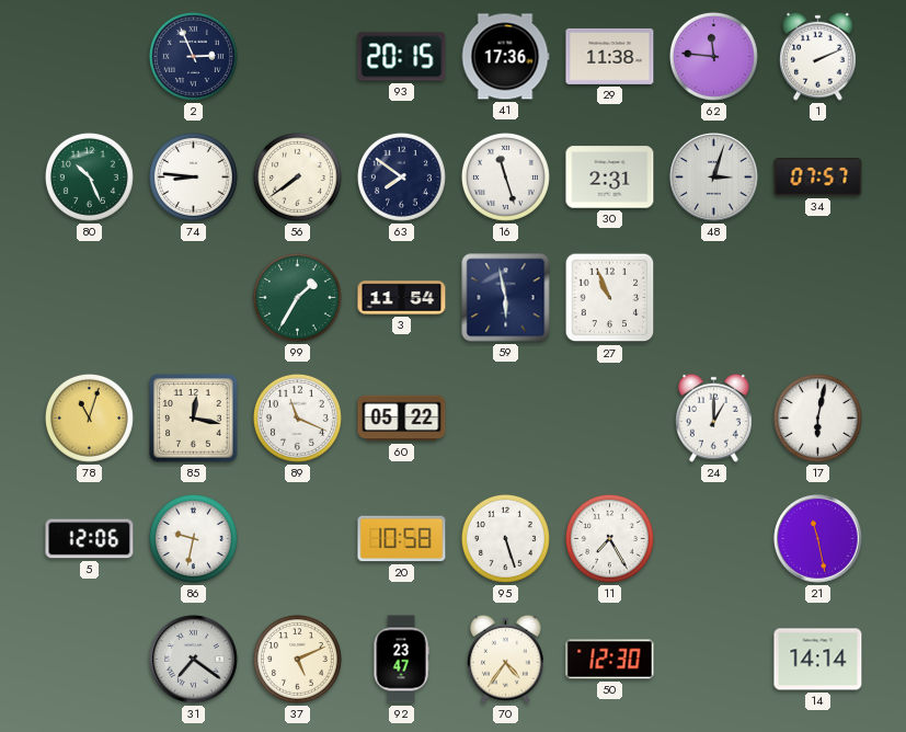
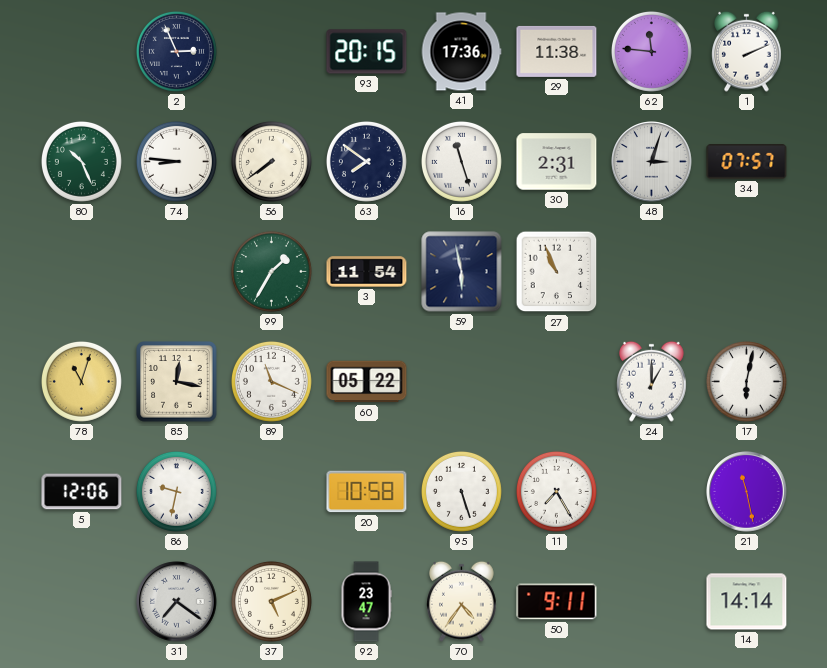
50: 12:30 -> 9:11
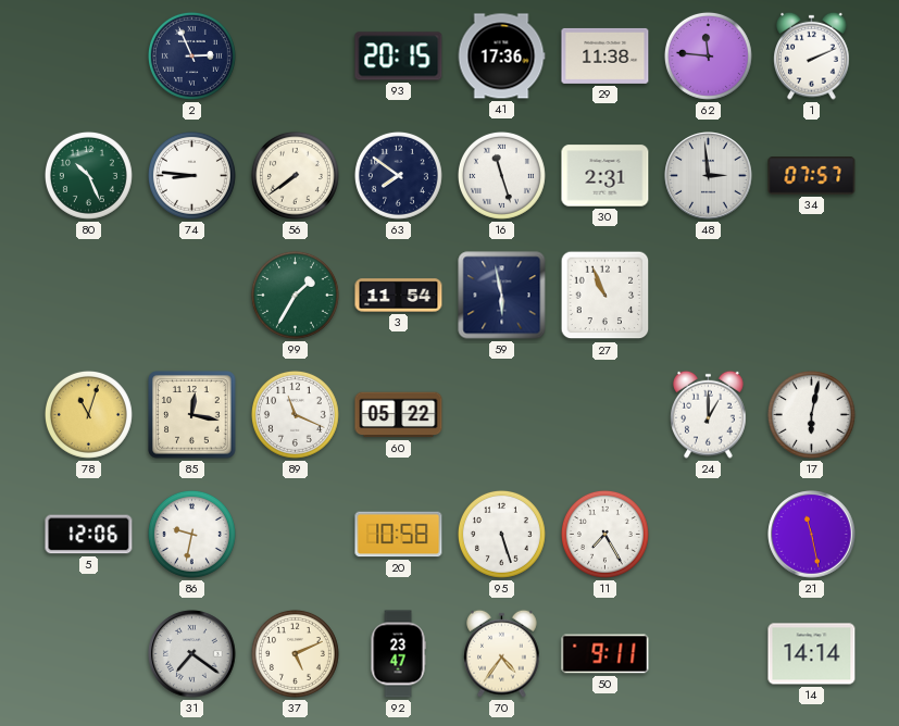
48: 3:03 -> 2:59
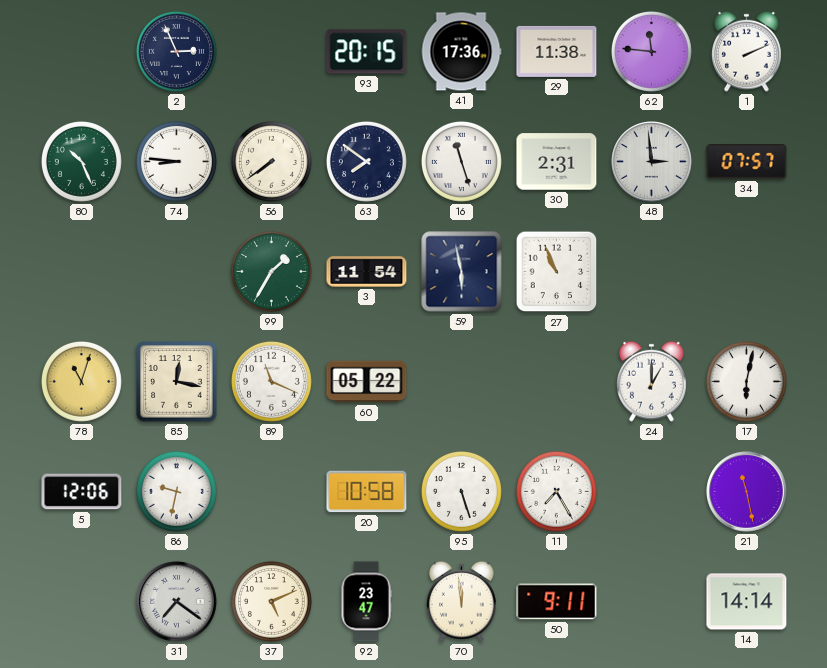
70: 4:36 -> 11:59
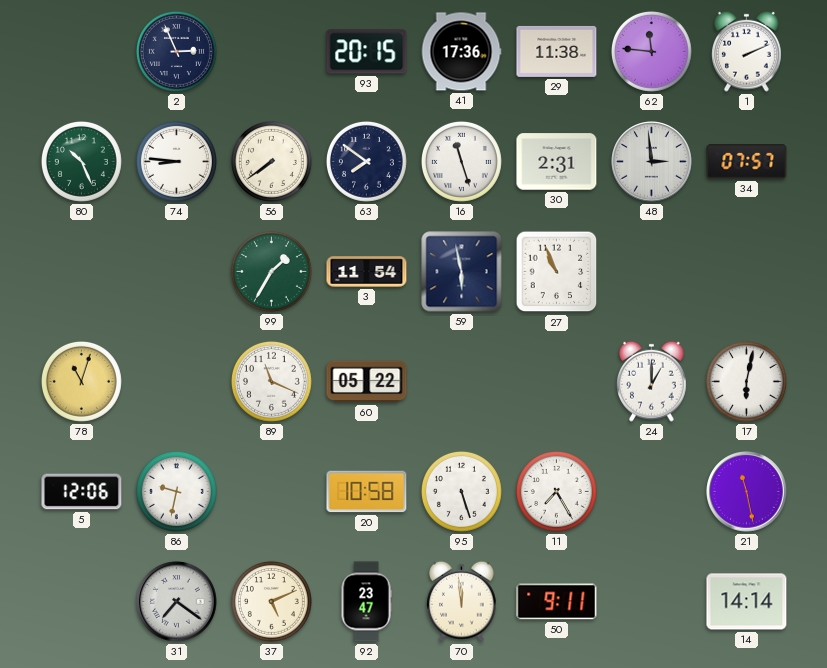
85: 12:17 -> none
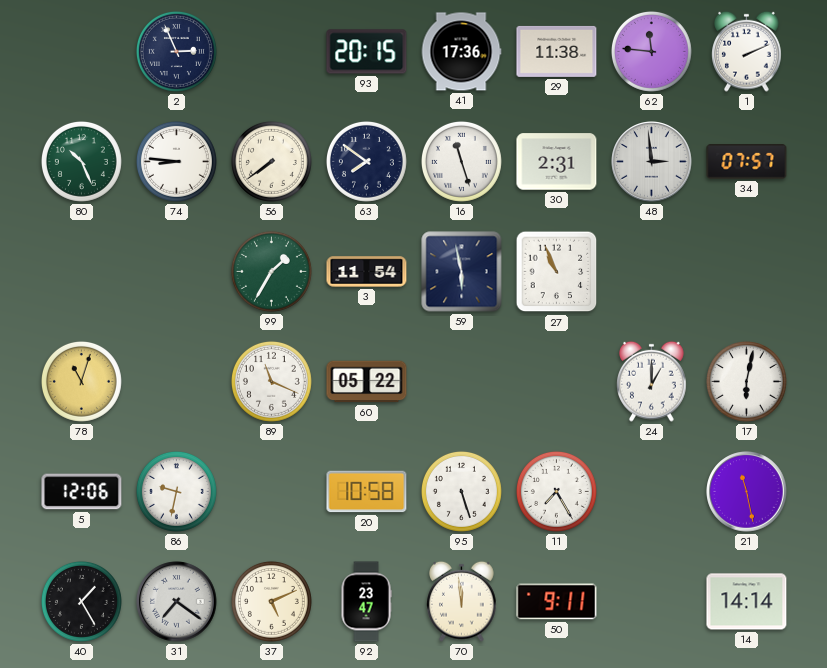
40: none -> 1:25
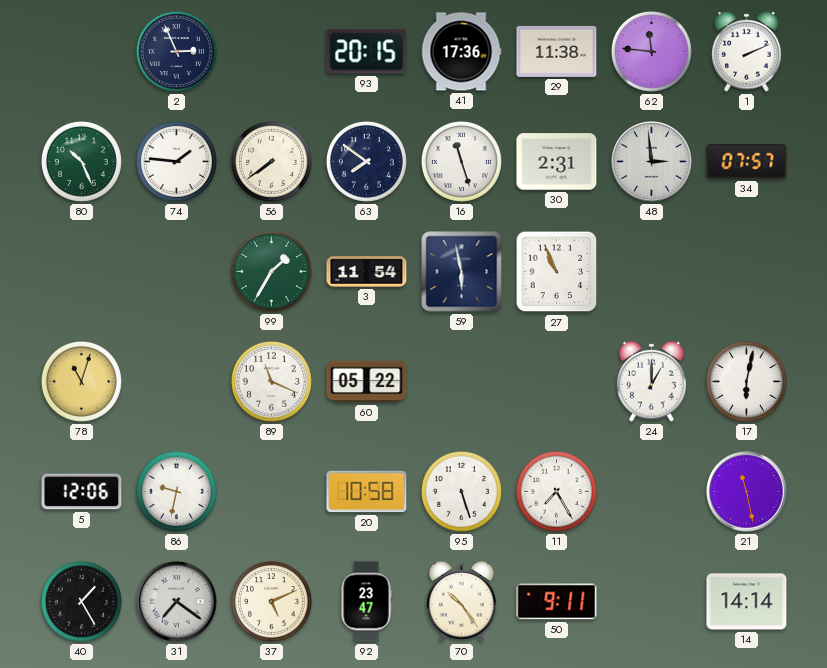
74: 8:46 -> 1:46
70: 11:59 -> 10:24
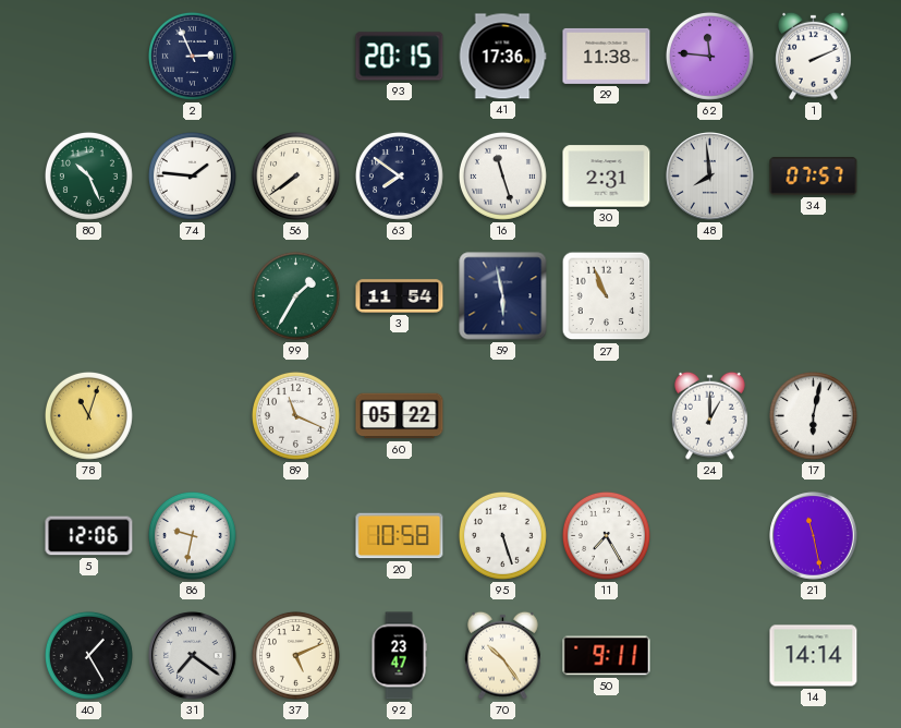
48: 2:59 -> 7:59
